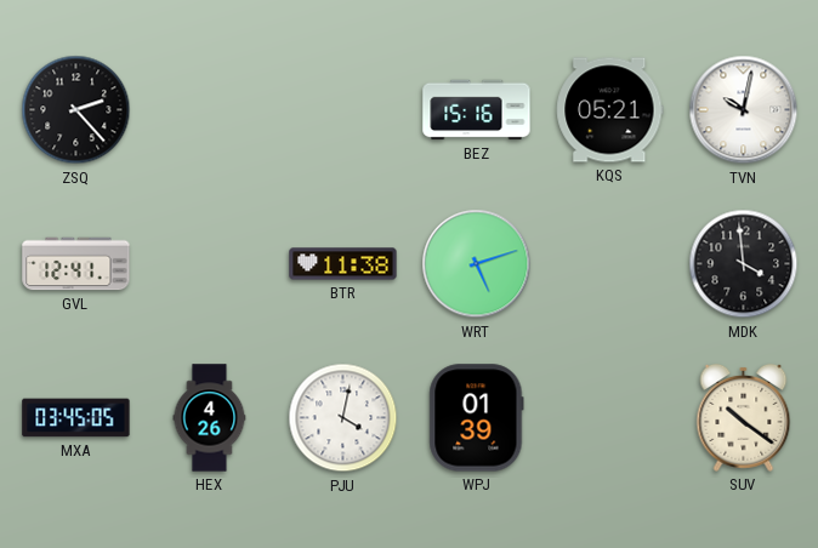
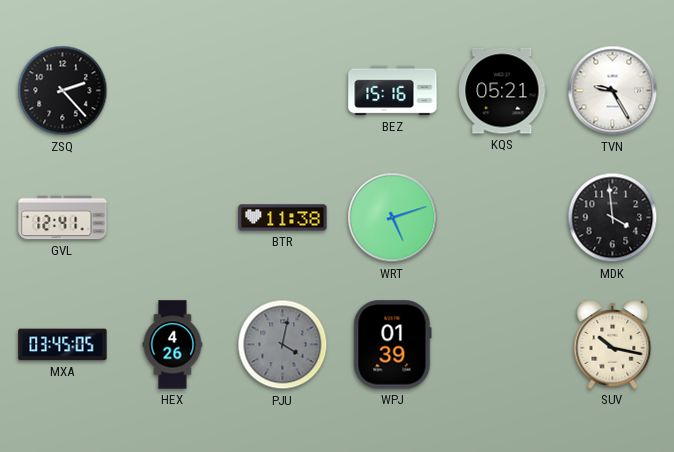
TVN: 10:02 -> 9:25
PJU dial: white -> grey
SUV: 10:21 -> 10:17
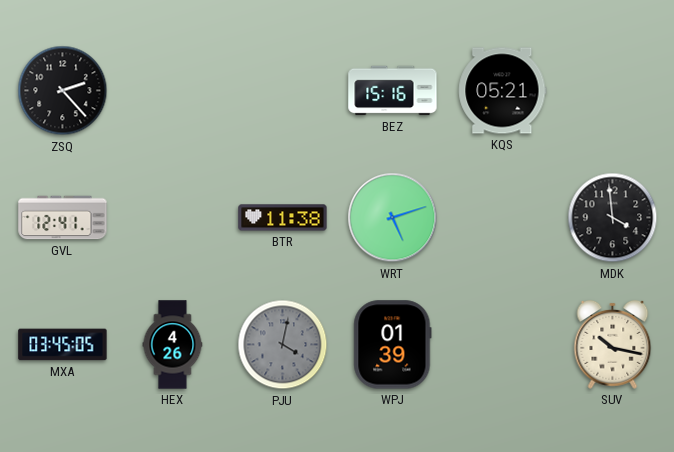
TVN: 9:25 -> none
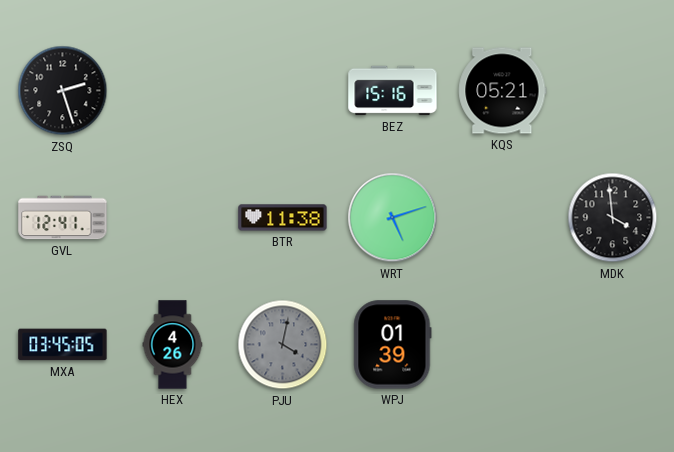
ZSQ: 2:23 -> 2:27
SUV: 10:17 -> none
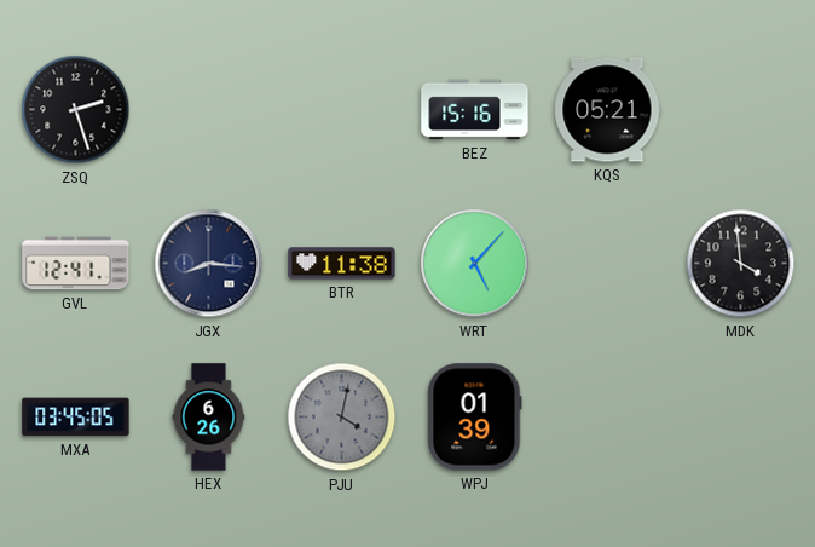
JGX: none -> 8:16
WRT: 5:12 -> 5:07
HEX: 4:26 -> 6:26
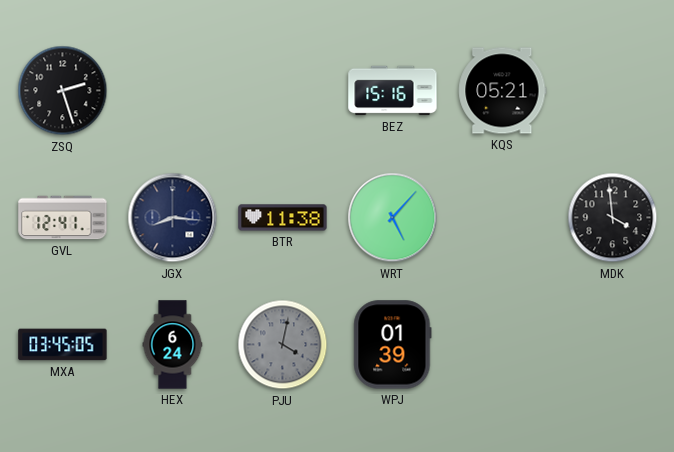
HEX: 6:26 -> 6:24
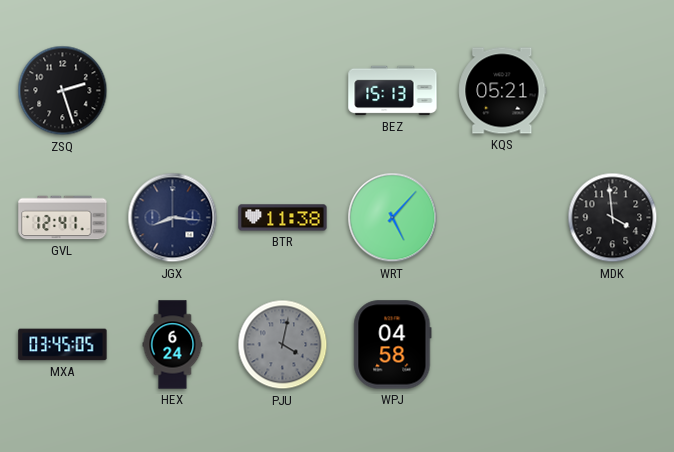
BEZ: 15:16 -> 15:13
WPJ: 01:39 -> 04:58
